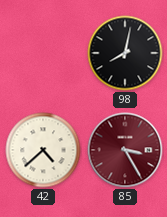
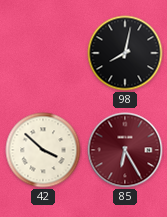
42: 4:38 -> 3:52
85: 3:25 -> 6:25
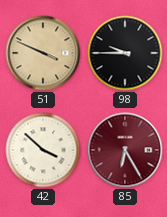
51: none -> 3:49
98: 8:02 -> 9:45
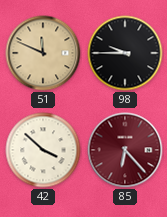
51: 3:49 -> 11:49
85: 6:25 -> 6:23
